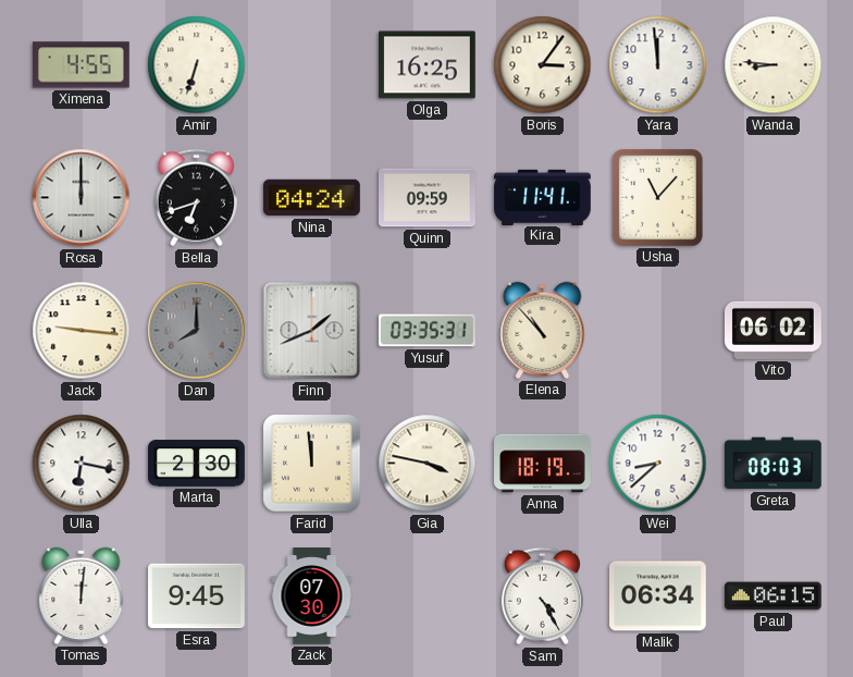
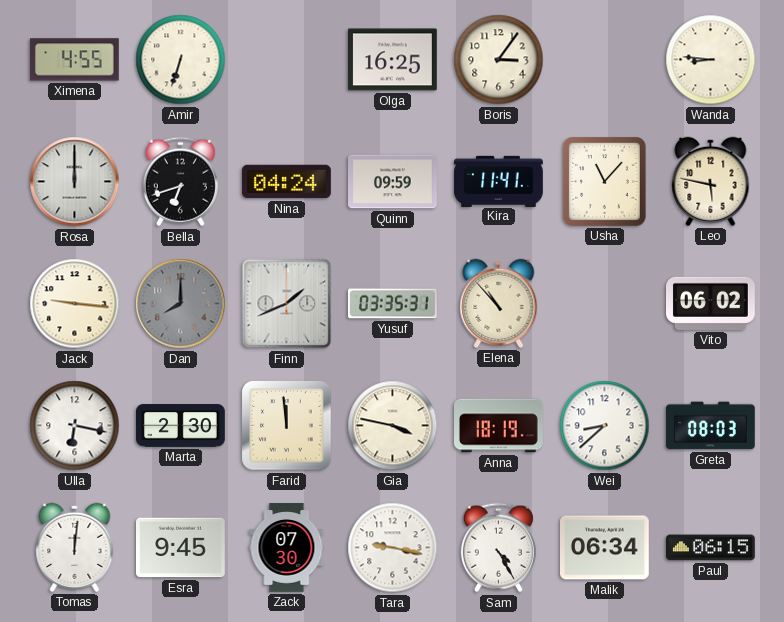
Yara: 11:59 -> none
Leo: none -> 5:47
Tara: none -> 9:17
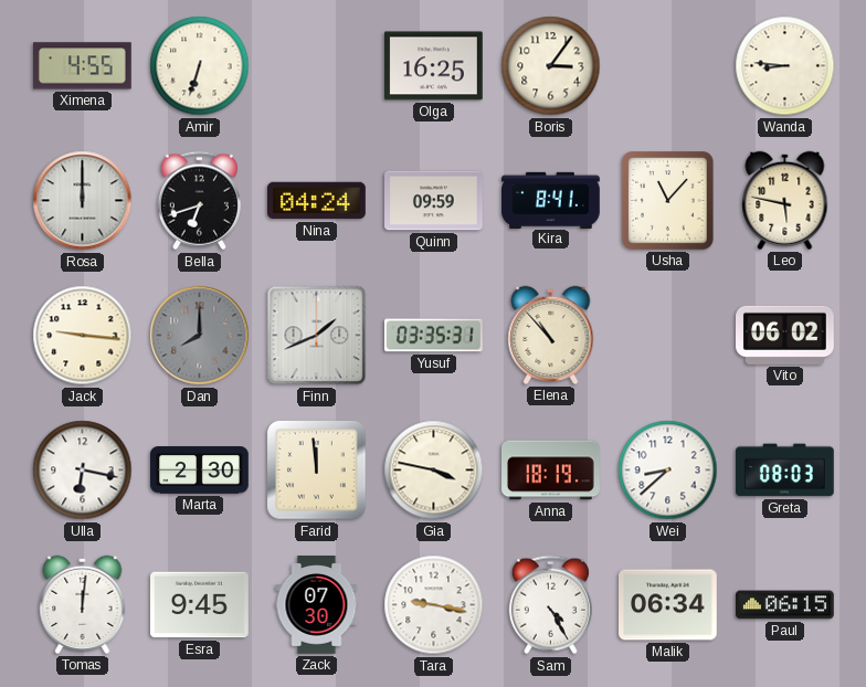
Kira: 11:41 -> 8:41
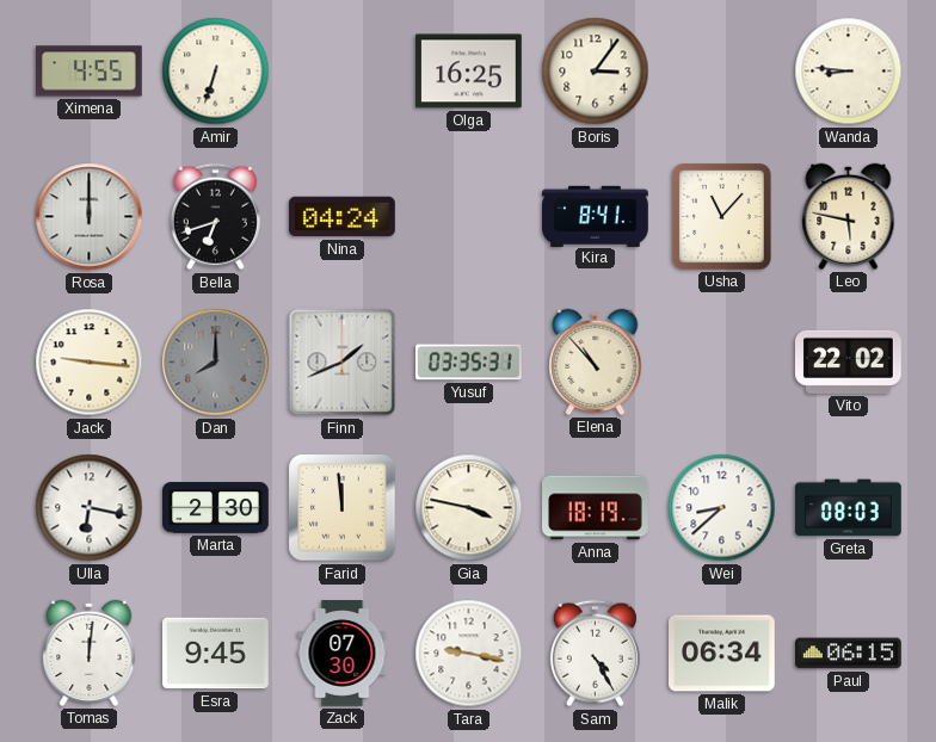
Quinn: 09:59 -> none
Vito: 06:02 -> 22:02
